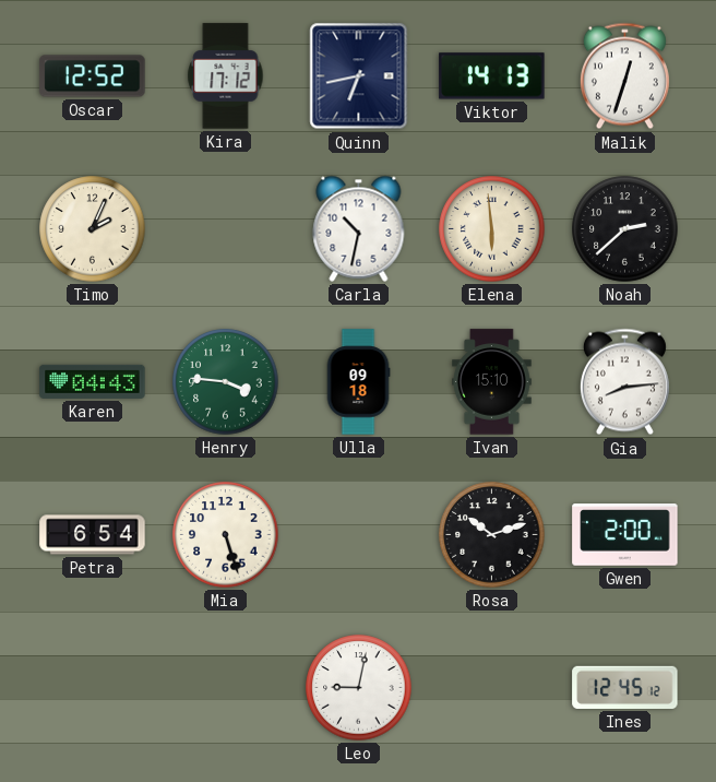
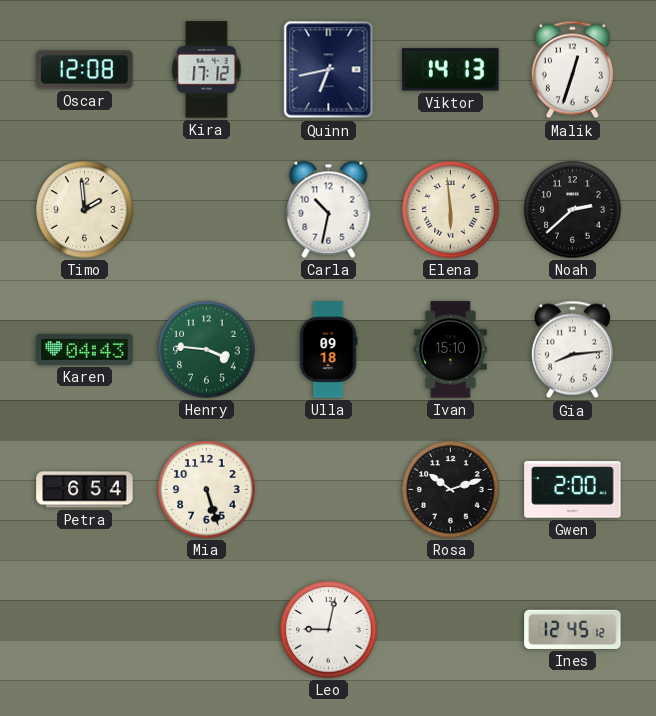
Oscar: 12:52 -> 12:08
Timo: 2:04 -> 1:59
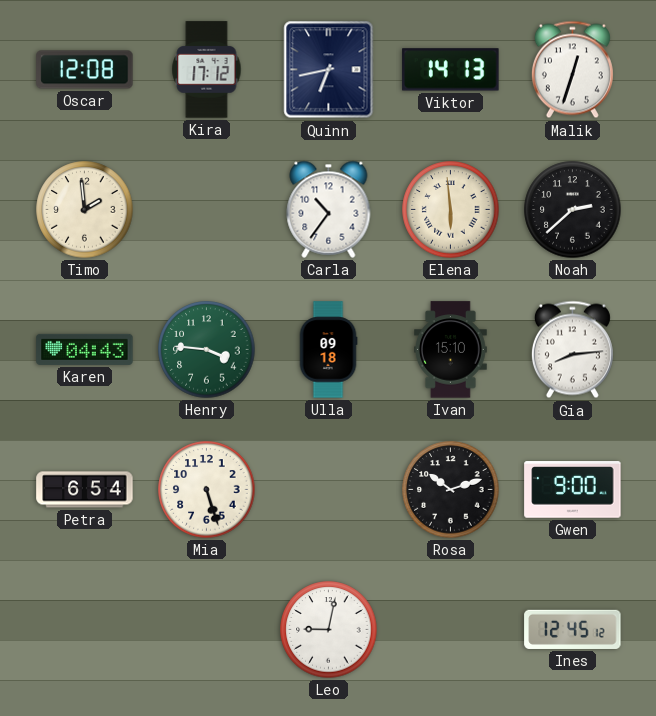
Carla: 10:32 -> 10:36
Gwen: 2:00 -> 9:00
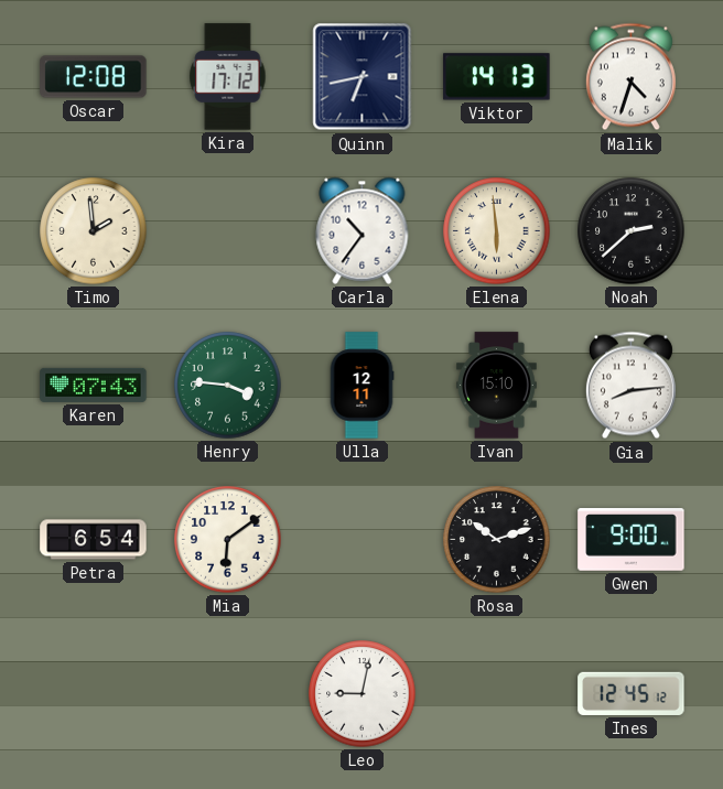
Malik: 12:33 -> 4:33
Karen: 04:43 -> 07:43
Ulla: 09:18 -> 12:11
Mia: 5:27 -> 6:09
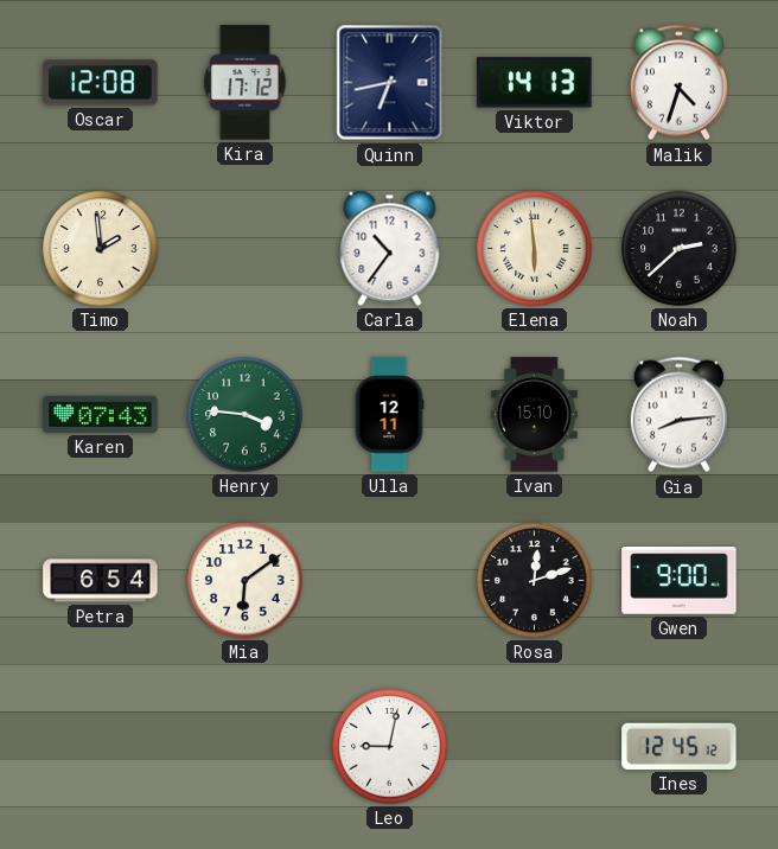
Rosa: 10:12 -> 12:12
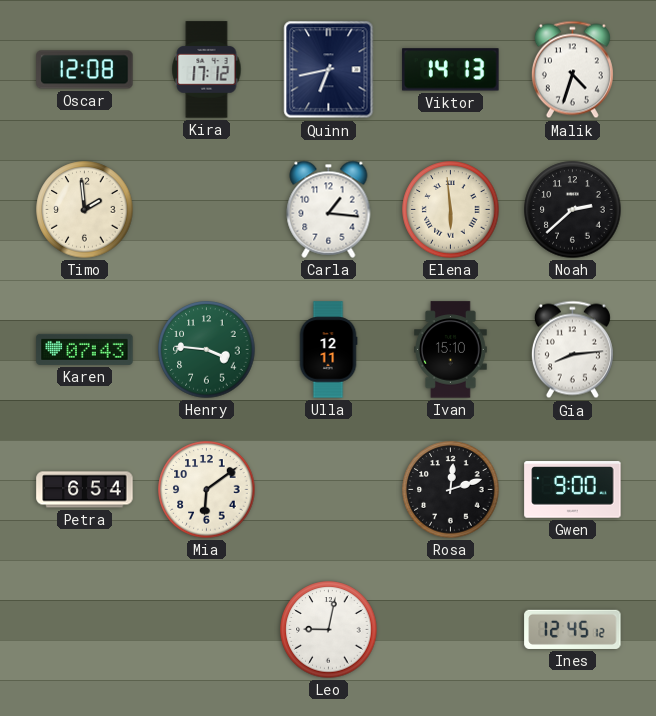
Carla: 10:36 -> 1:16
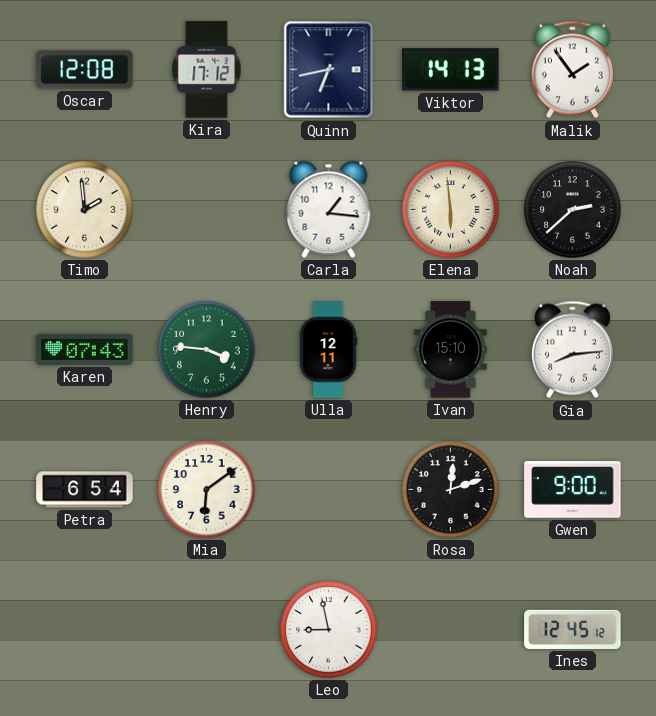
Malik: 4:33 -> 1:54
Leo: 9:02 -> 8:58
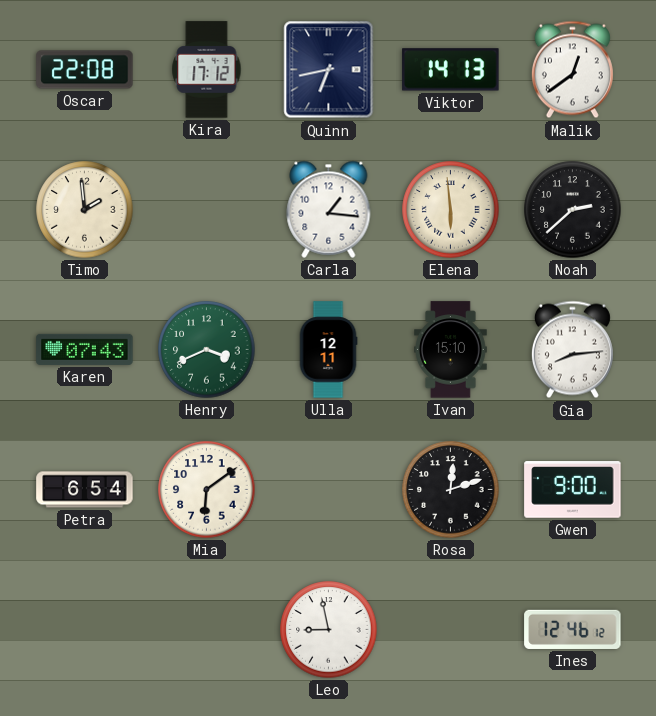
Oscar: 12:08 -> 22:08
Malik: 1:54 -> 12:39
Henry: 3:46 -> 3:41
Ines: 12:45 -> 12:46
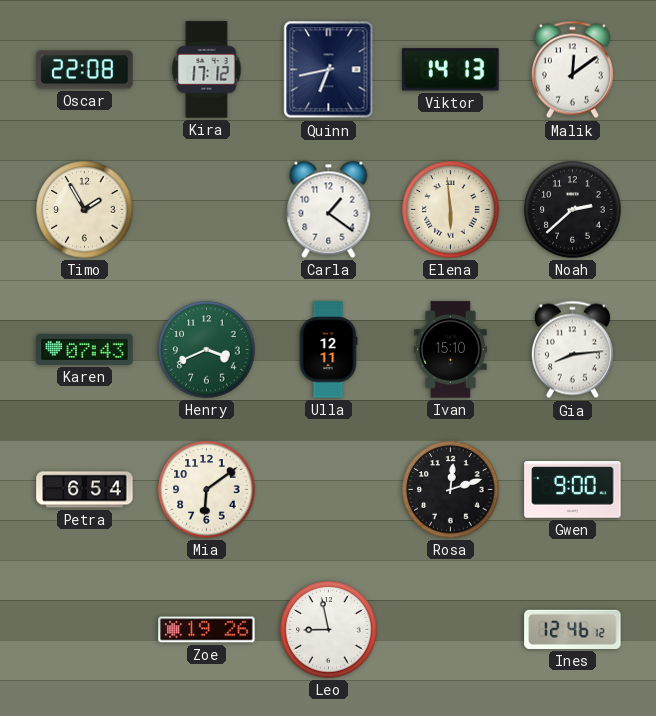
Malik: 12:39 -> 12:09
Timo: 1:59 -> 1:55
Carla: 1:16 -> 1:21
Zoe: none -> 19:26
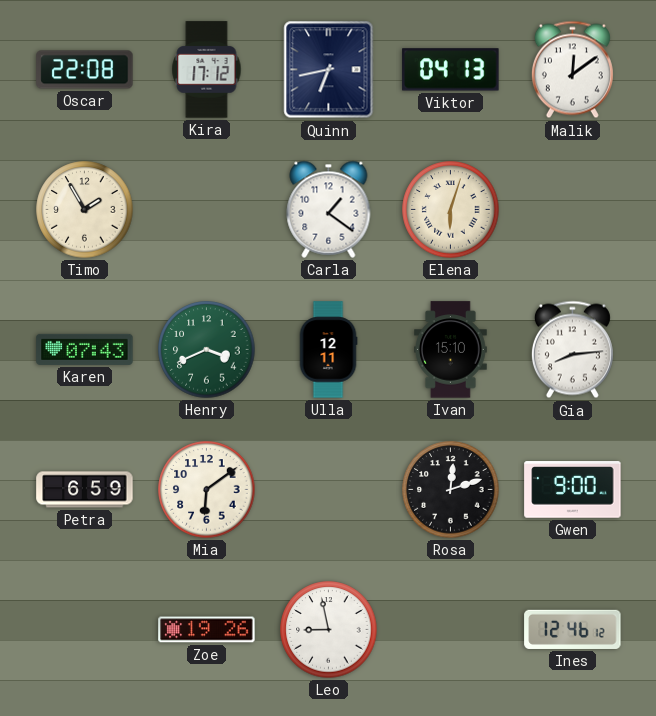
Viktor: 14:13 -> 04:13
Elena: 5:59 -> 6:03
Noah: 2:38 -> none
Petra: 6:54 -> 6:59
